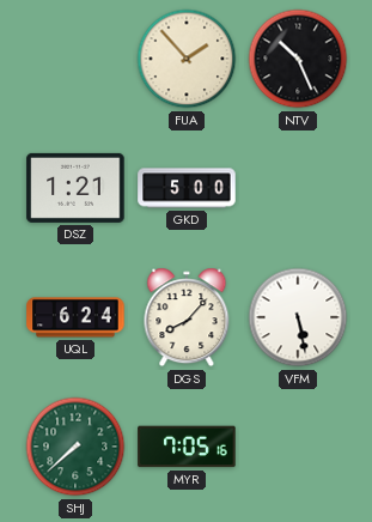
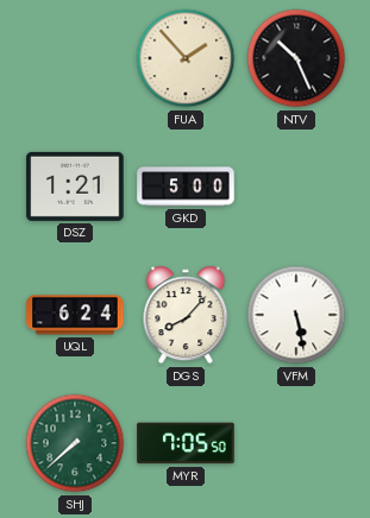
MYR: 7:05:16 -> 7:05:50
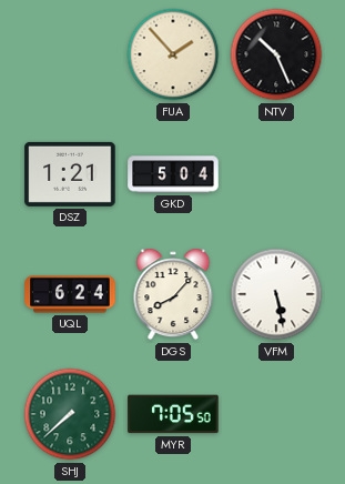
GKD: 5:00 -> 5:04
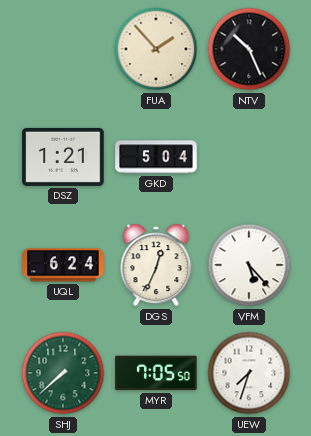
DGS: 8:07 -> 12:34
VFM: 5:28 -> 5:23
UEW: none -> 7:33
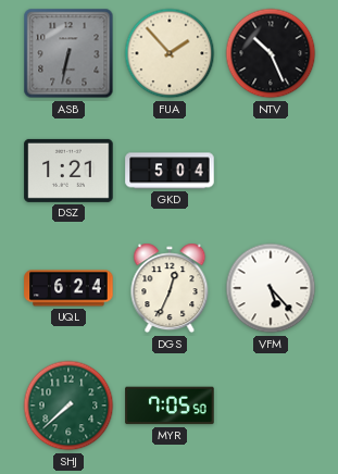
ASB: none -> 6:32
UEW: 7:33 -> none
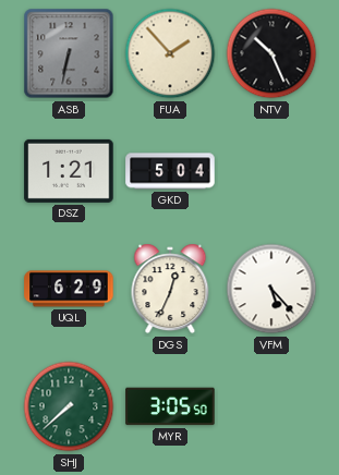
UQL: 6:24 -> 6:29
MYR: 7:05 -> 3:05
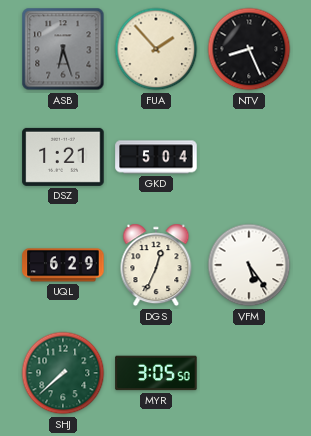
ASB: 6:32 -> 6:27
NTV: 10:26 -> 8:26
VFM: 5:23 -> 5:24
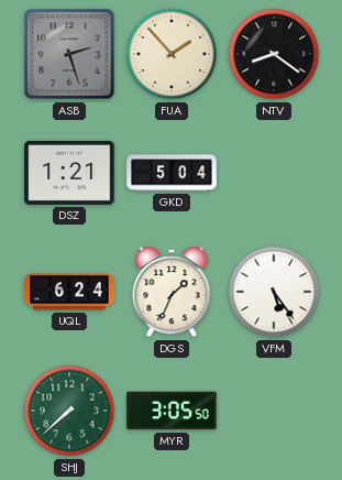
ASB: 6:27 -> 2:27
NTV: 8:26 -> 8:21
UQL: 6:29 -> 6:24
DGS: 12:34 -> 1:34
